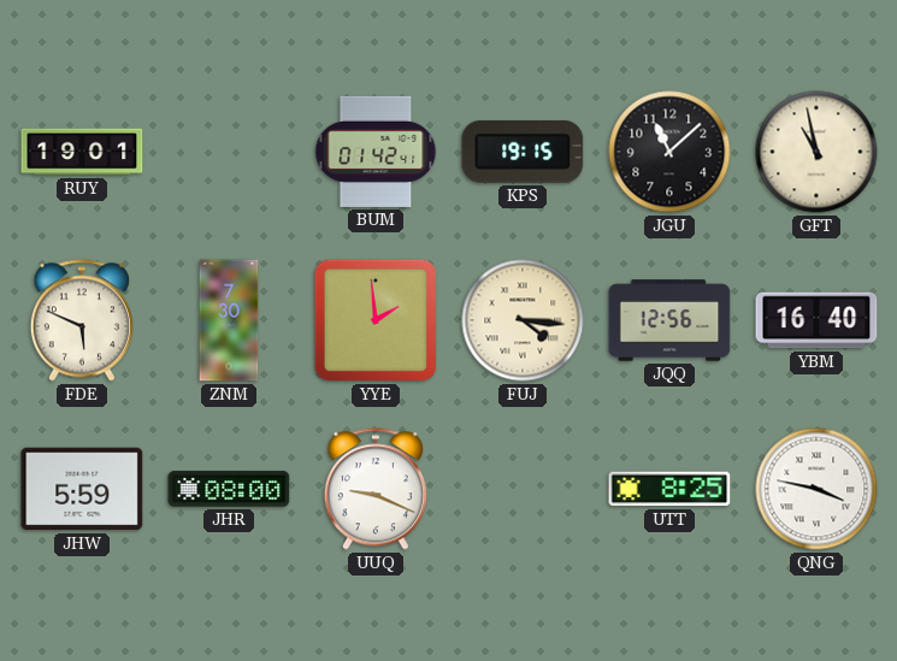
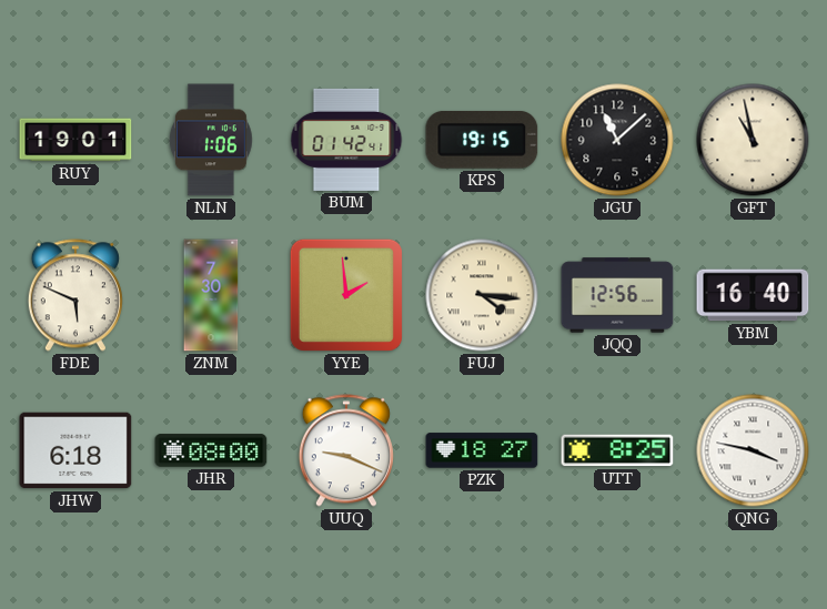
NLN: none -> 1:06
JHW: 5:59 -> 6:18
PZK: none -> 18:27
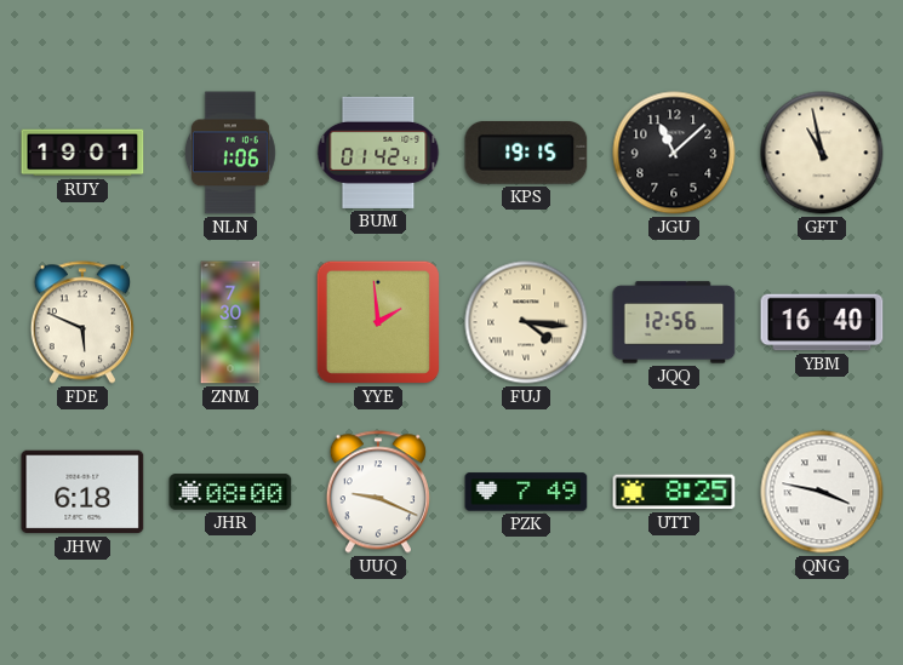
PZK: 18:27 -> 7:49
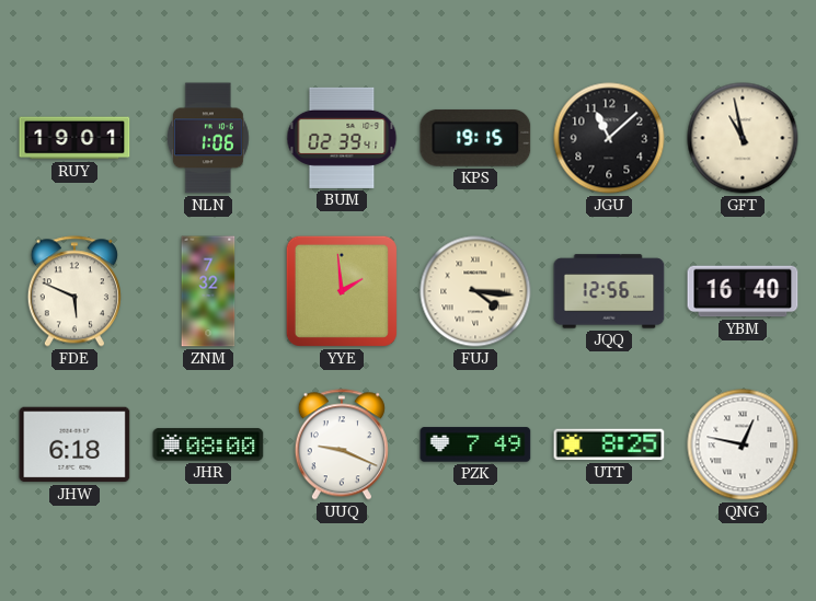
BUM: 01:42 -> 02:39
ZNM: 7:30 -> 7:32
QNG: 3:47 -> 12:47
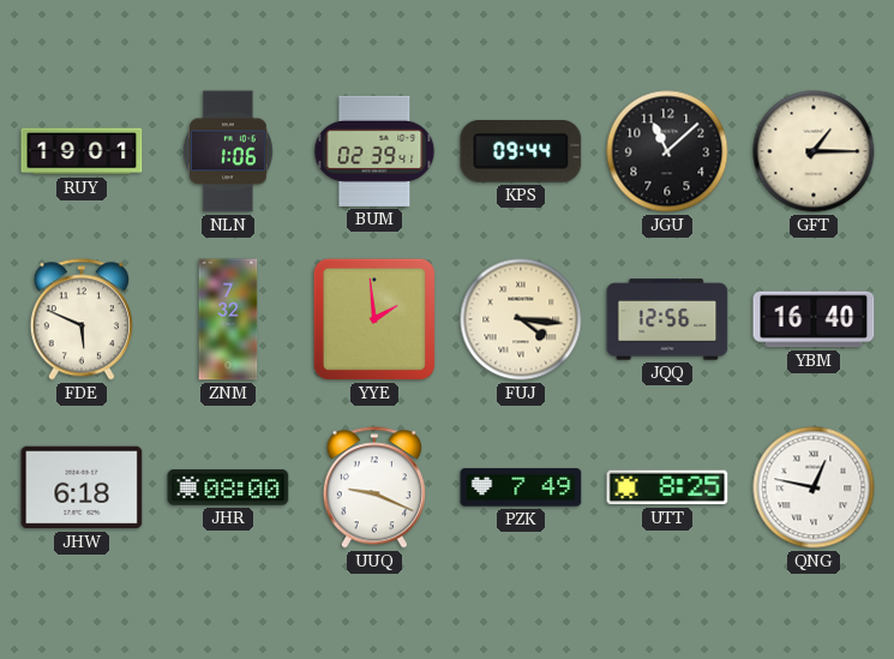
KPS: 19:15 -> 09:44
GFT: 10:58 -> 1:15
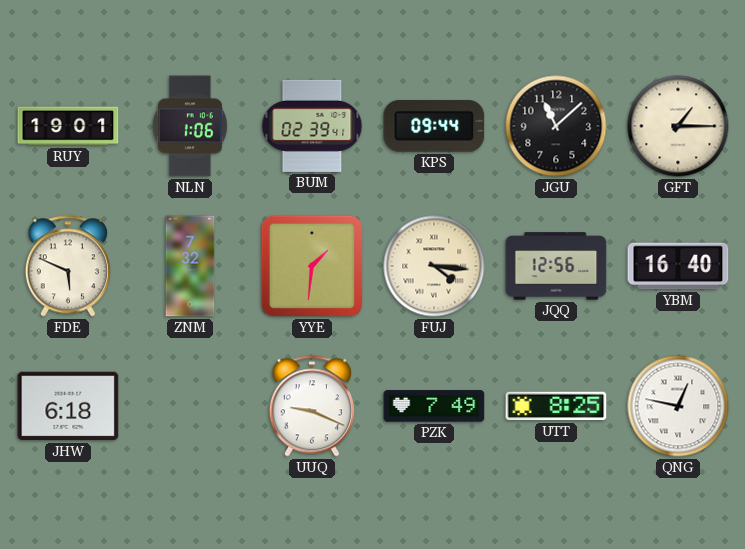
YYE: 1:59 -> 1:31
JHR: 08:00 -> none
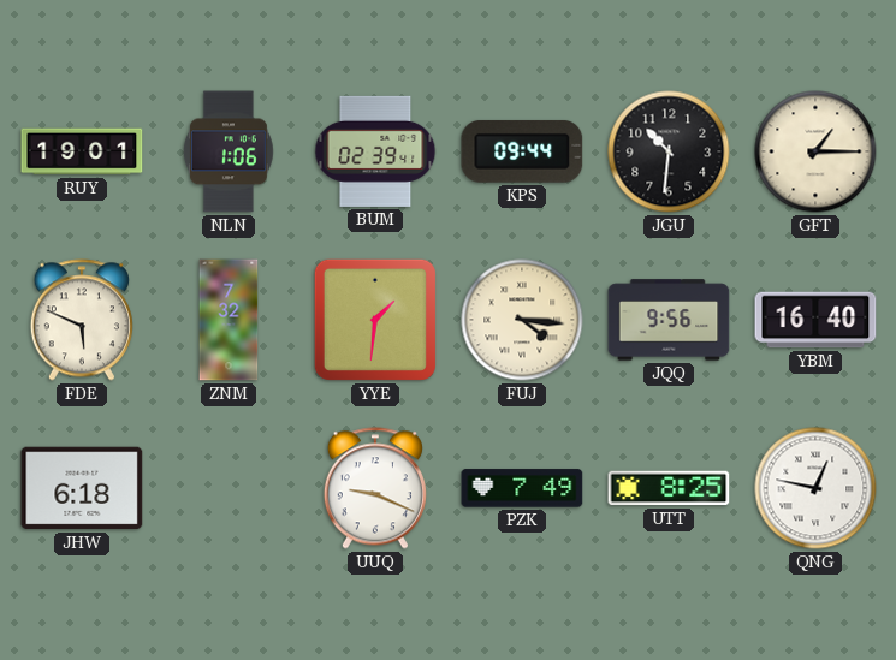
JGU: 11:08 -> 10:31
JQQ: 12:56 -> 9:56
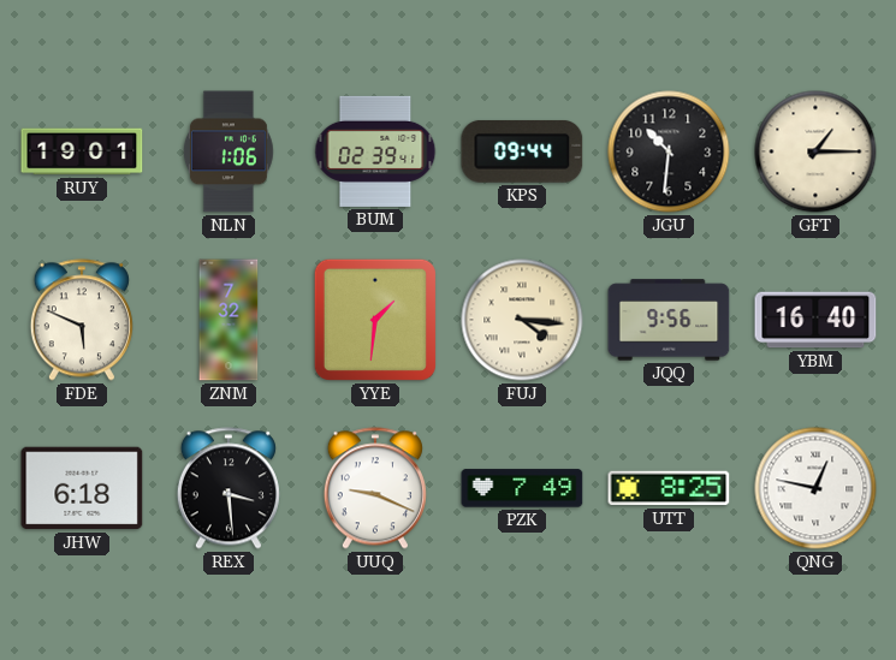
REX: none -> 3:29
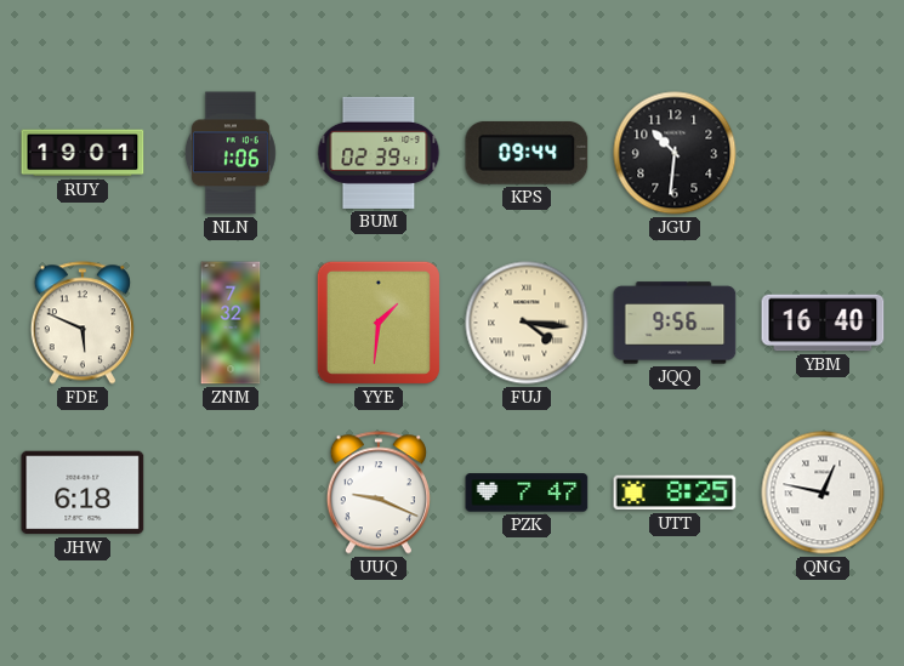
GFT: 1:15 -> none
REX: 3:29 -> none
PZK: 7:49 -> 7:47
